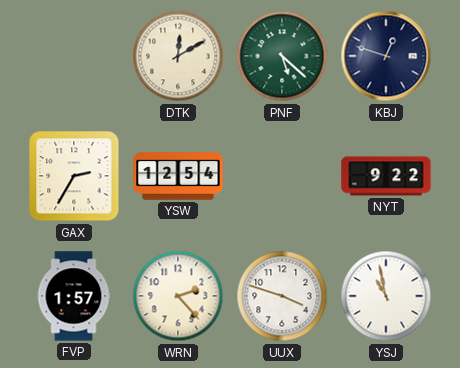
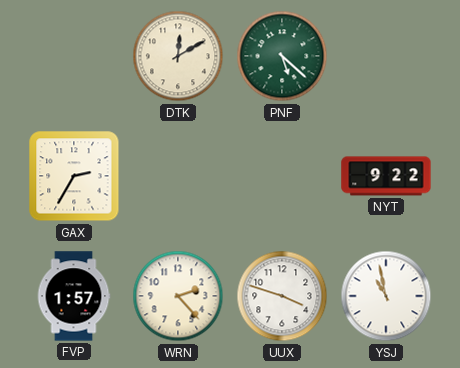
KBJ: 12:48 -> none
YSW: 12:54 -> none
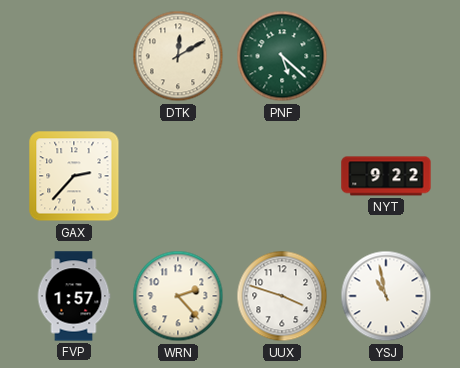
GAX: 2:35 -> 2:37
